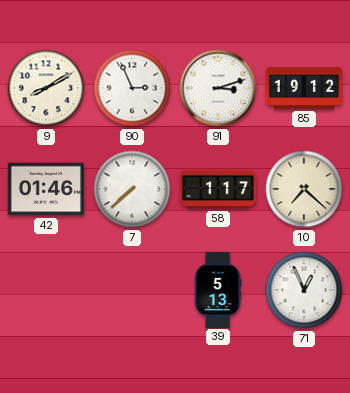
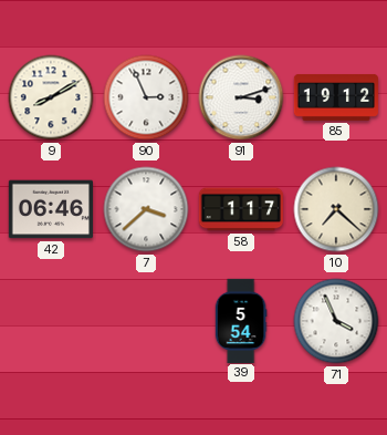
42: 01:46 -> 06:46
7: 7:38 -> 3:38
39: 5:13 -> 5:54
71: 12:56 -> 3:56
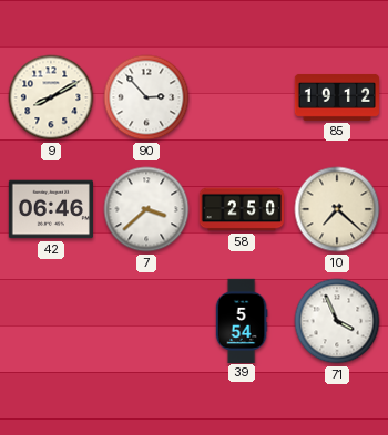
90: 2:56 -> 2:53
91: 3:12 -> none
58: 1:17 -> 2:50
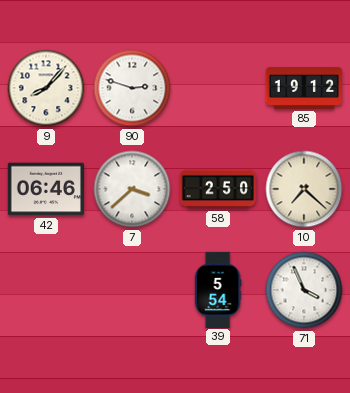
9: 8:10 -> 8:07
90: 2:53 -> 2:48
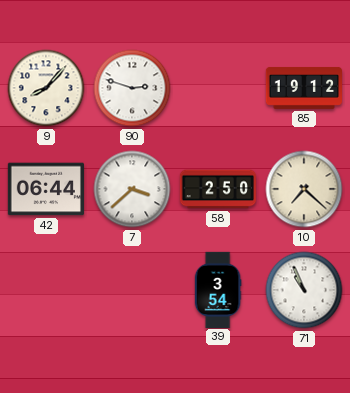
42: 06:46 -> 06:44
39: 5:54 -> 3:54
71: 3:56 -> 10:56
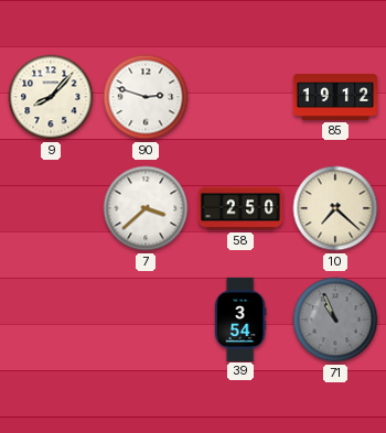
42: 06:44 -> none
71 dial: white -> grey
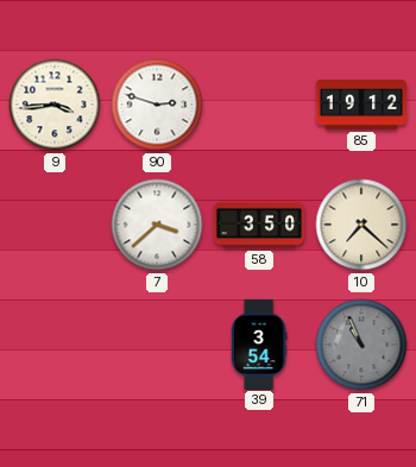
9: 8:07 -> 3:44
58: 2:50 -> 3:50
